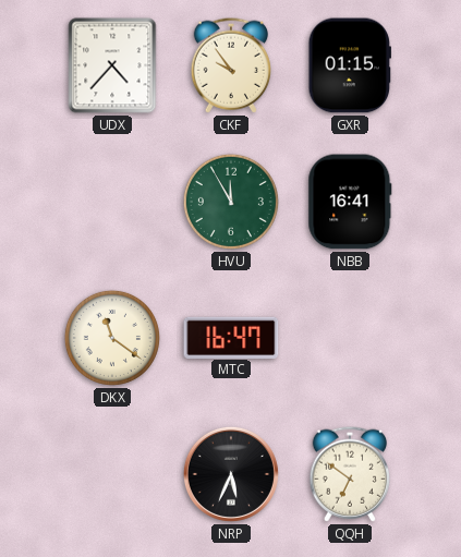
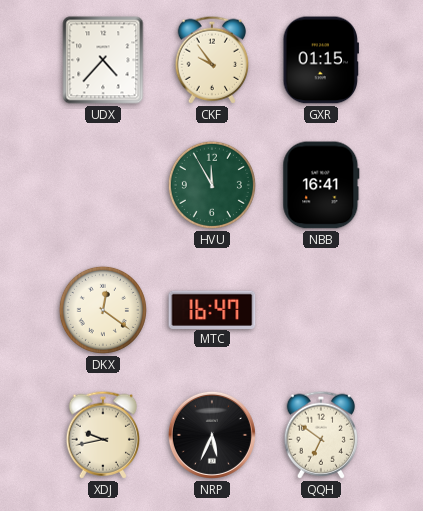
DKX: 11:21 -> 12:21
XDJ: none -> 9:43
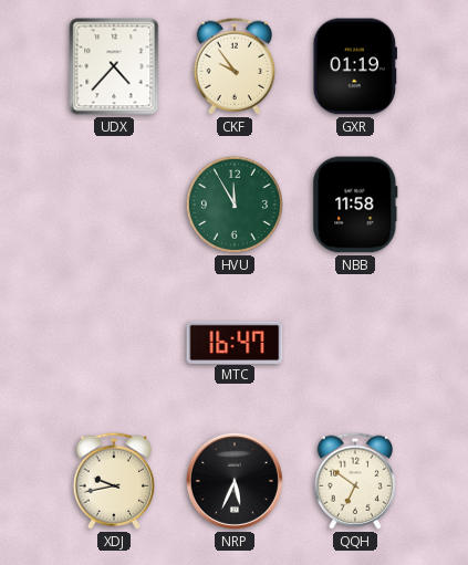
GXR: 01:15 -> 01:19
NBB: 16:41 -> 11:58
DKX: 12:21 -> none
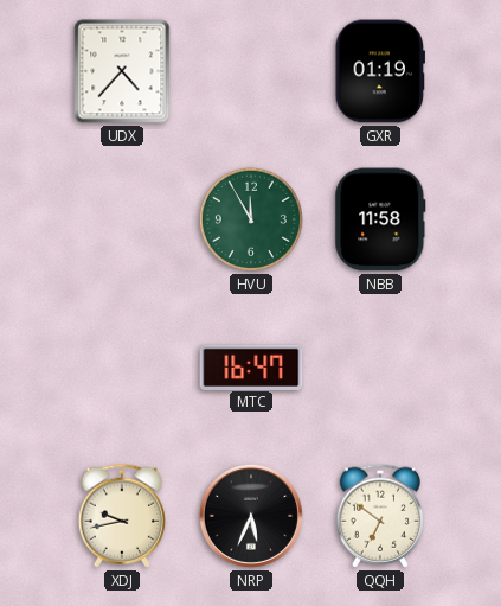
CKF: 9:54 -> none
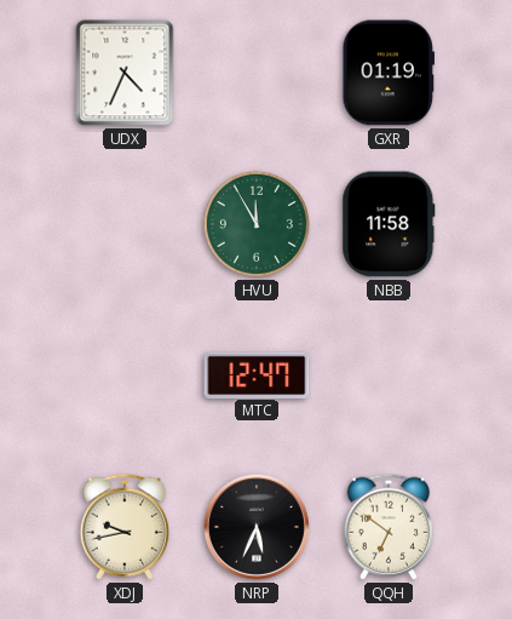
UDX: 4:37 -> 4:34
MTC: 16:47 -> 12:47
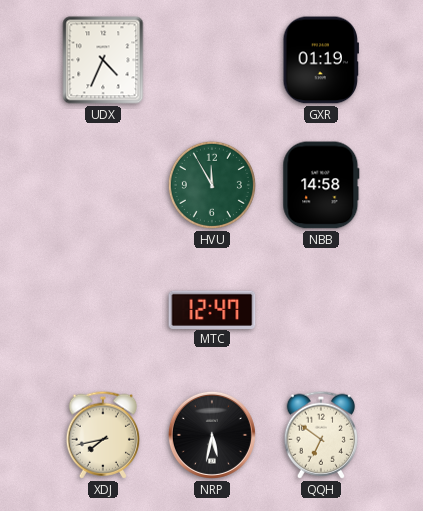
NBB: 11:58 -> 14:58
XDJ: 9:43 -> 7:43
NRP: 5:34 -> 5:32
